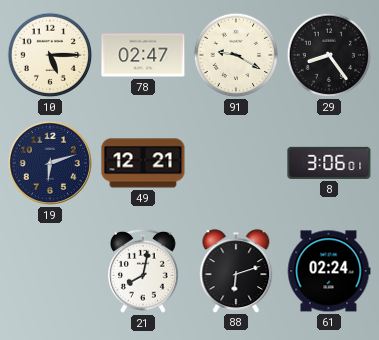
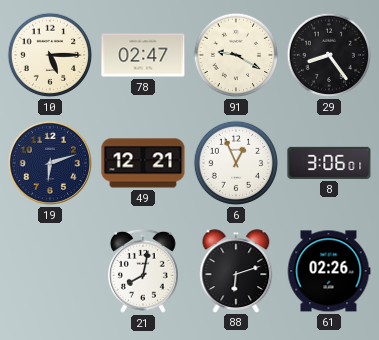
6: none -> 12:56
61: 02:24 -> 02:26
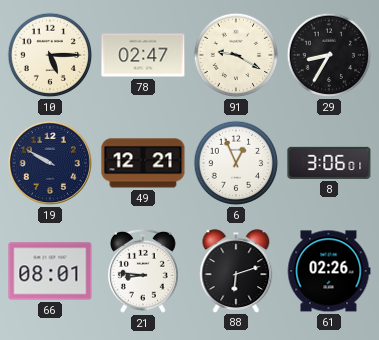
29: 8:24 -> 8:35
19: 6:12 -> 9:50
66: none -> 08:01
21: 8:02 -> 8:46
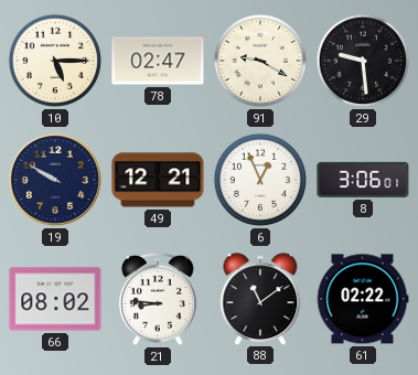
29: 8:35 -> 9:29
66: 08:01 -> 08:02
88: 6:12 -> 11:09
61: 02:26 -> 02:22
